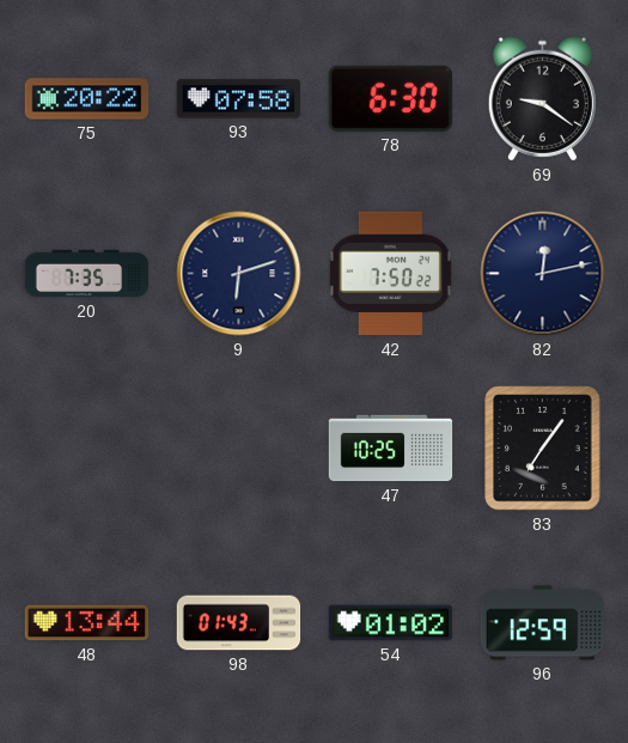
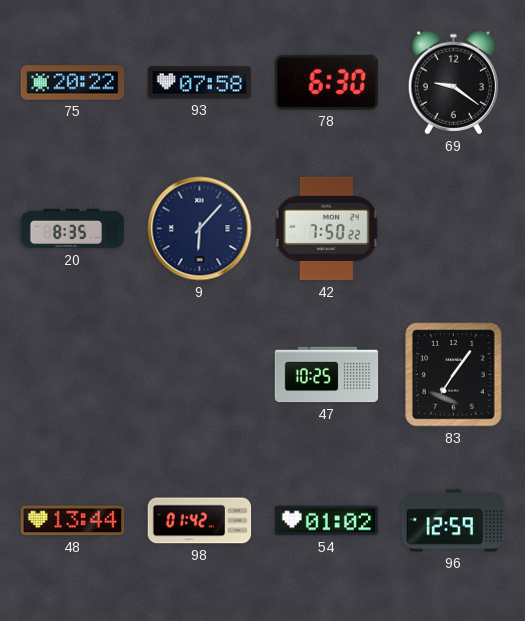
20: 7:35 -> 8:35
9: 6:12 -> 6:07
82: 12:13 -> none
98: 01:43 -> 01:42
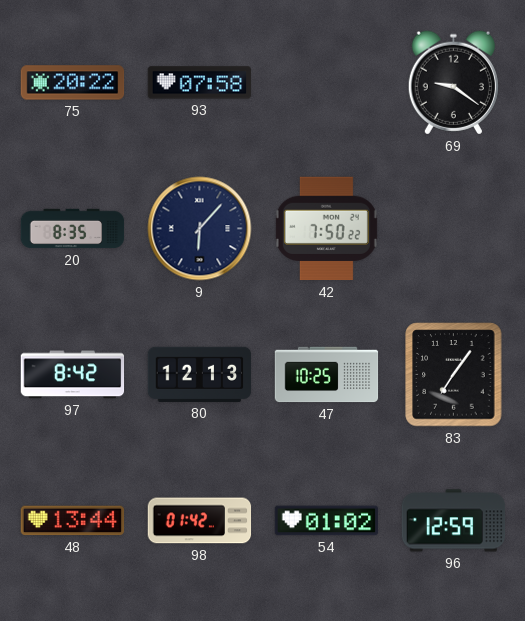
78: 6:30 -> none
97: none -> 8:42
80: none -> 12:13
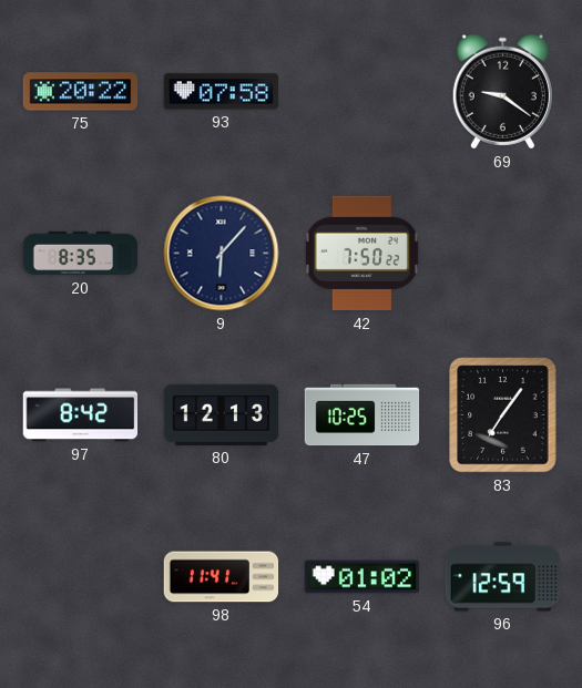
48: 13:44 -> none
98: 01:42 -> 11:41
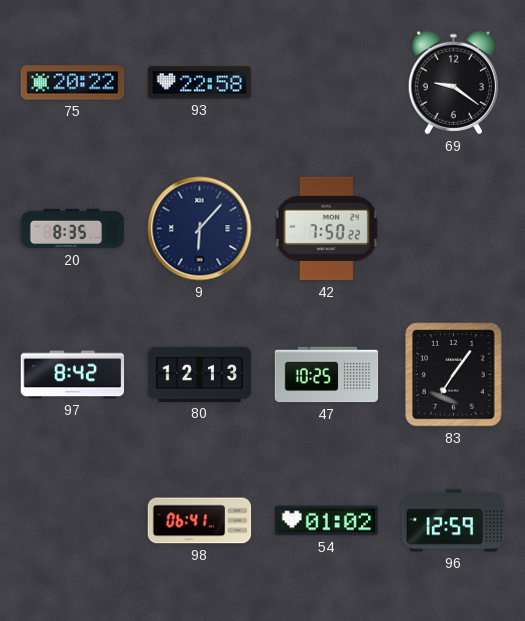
93: 07:58 -> 22:58
98: 11:41 -> 06:41
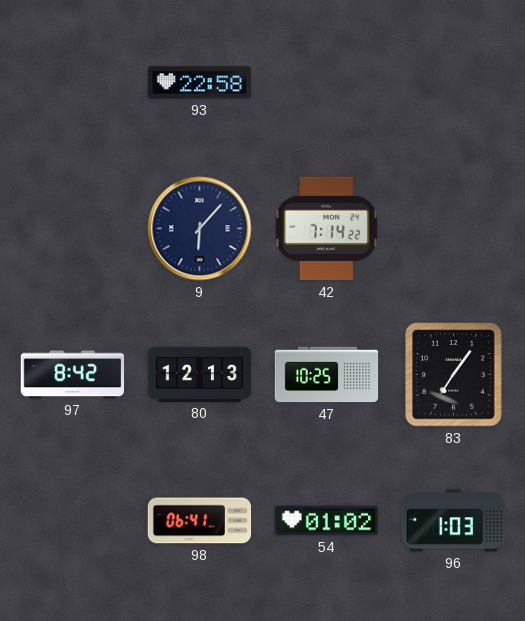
75: 20:22 -> none
69: 9:21 -> none
20: 8:35 -> none
42: 7:50 -> 7:14
96: 12:59 -> 1:03
